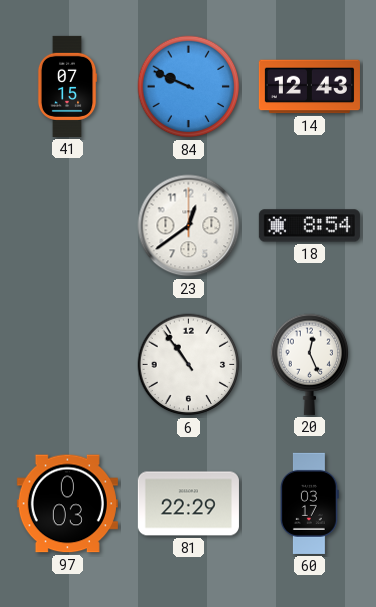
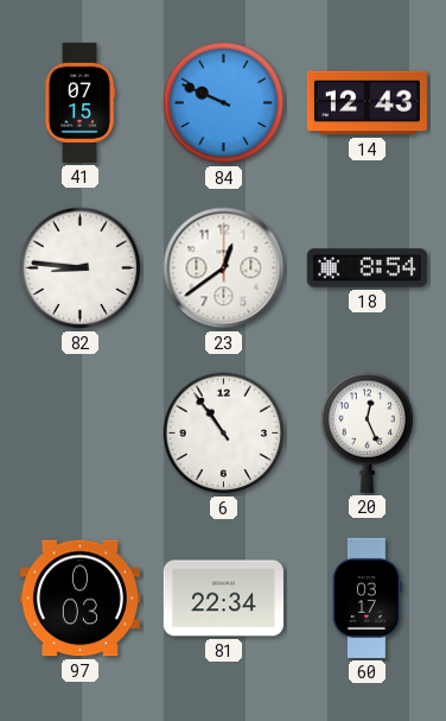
82: none -> 8:46
81: 22:29 -> 22:34
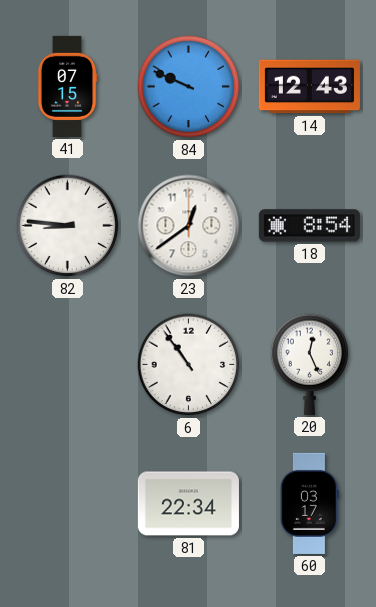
97: 0:03 -> none
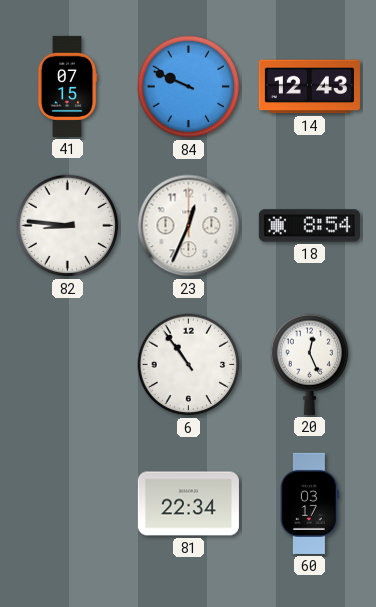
23: 12:39 -> 12:34
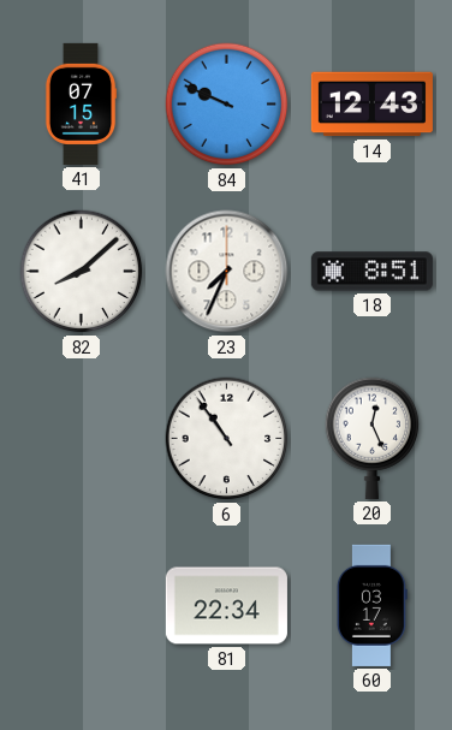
82: 8:46 -> 8:08
23: 12:34 -> 7:34
18: 8:54 -> 8:51
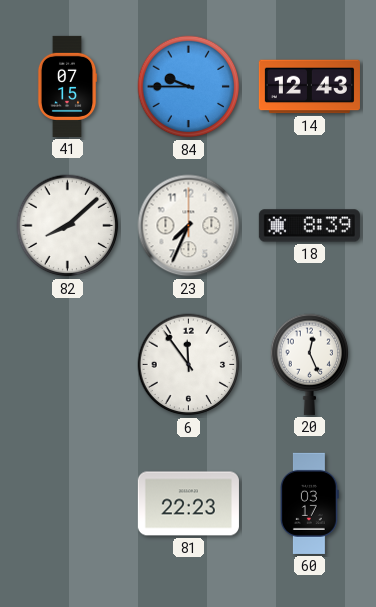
84: 9:49 -> 9:45
18: 8:51 -> 8:39
6: 10:54 -> 11:54
81: 22:34 -> 22:23
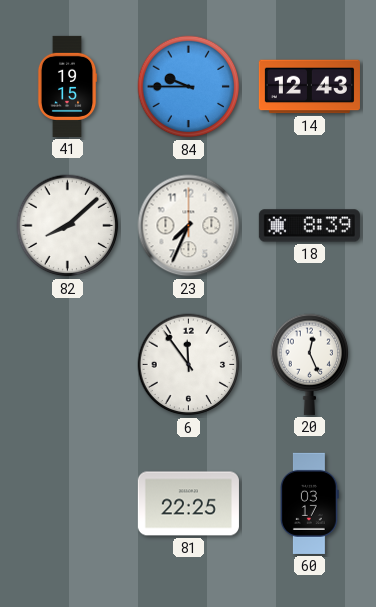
41: 07:15 -> 19:15
81: 22:23 -> 22:25
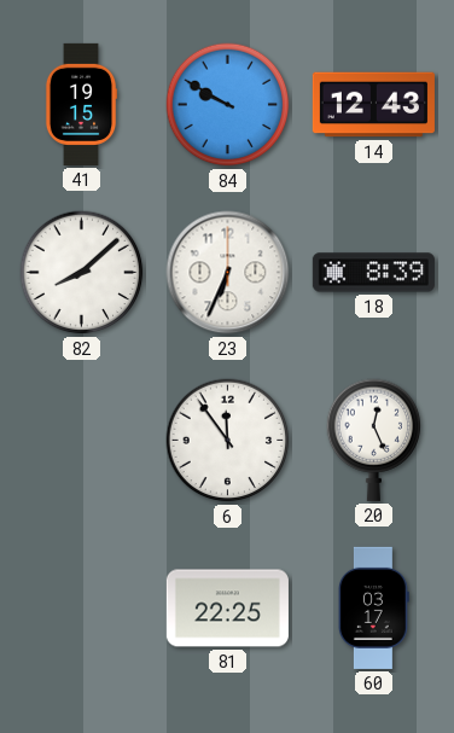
84: 9:45 -> 9:50
23: 7:34 -> 6:34
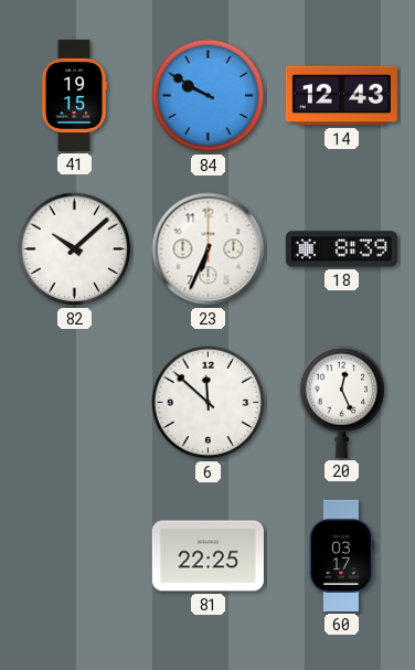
82: 8:08 -> 10:08
6: 11:54 -> 11:52
